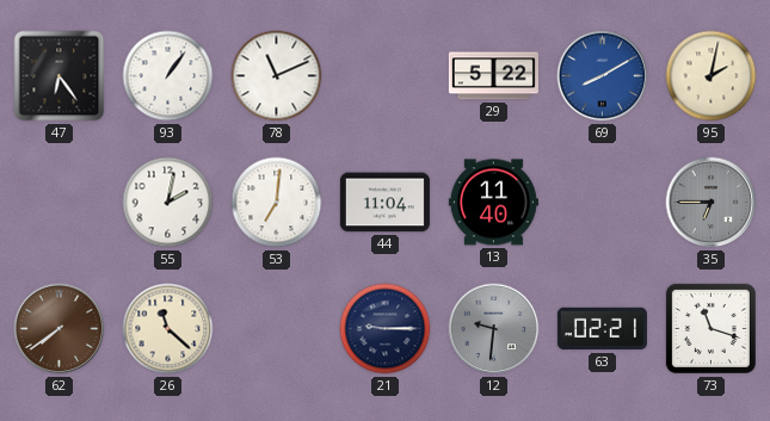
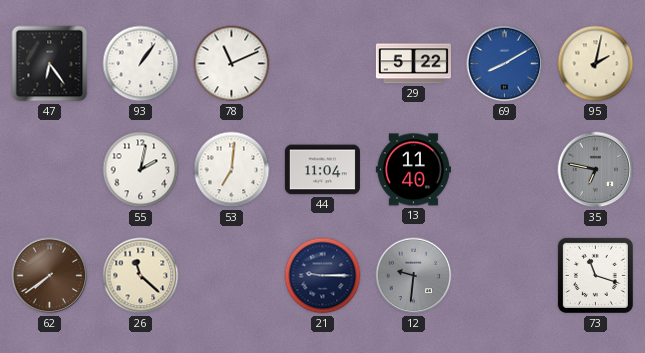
35: 6:45 -> 6:47
63: 02:21 -> none
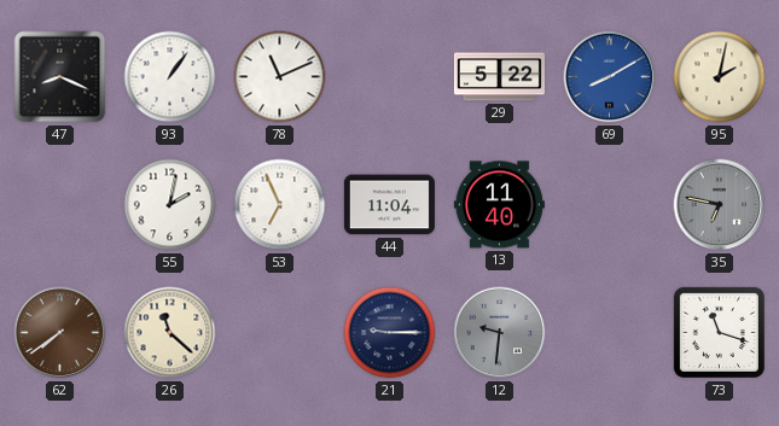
47: 6:24 -> 8:19
53: 7:01 -> 6:56
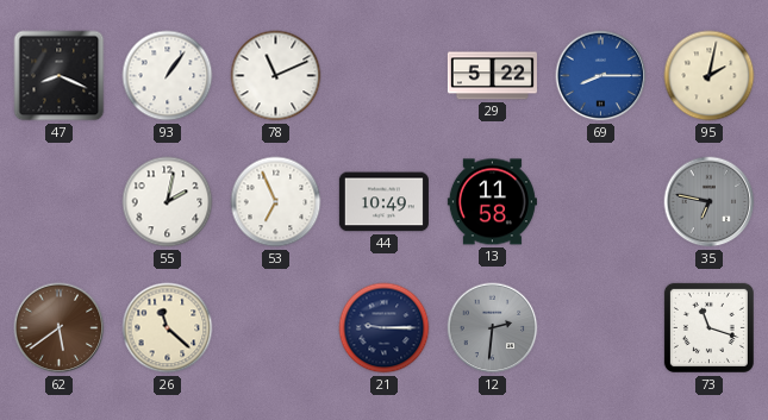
69: 8:10 -> 8:15
44: 11:04 -> 10:49
13: 11:40 -> 11:58
62: 7:39 -> 5:39
12: 9:31 -> 2:31
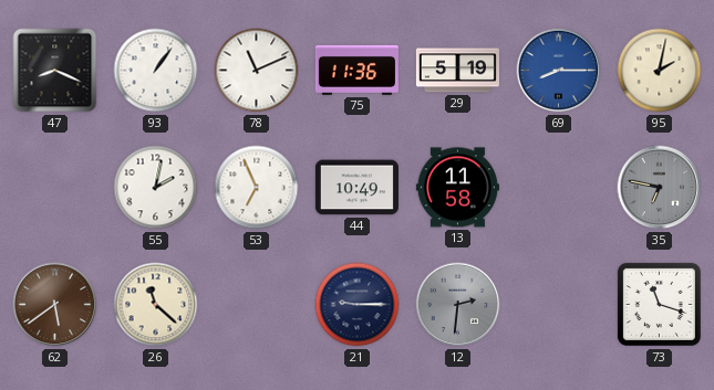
75: none -> 11:36
29: 5:22 -> 5:19
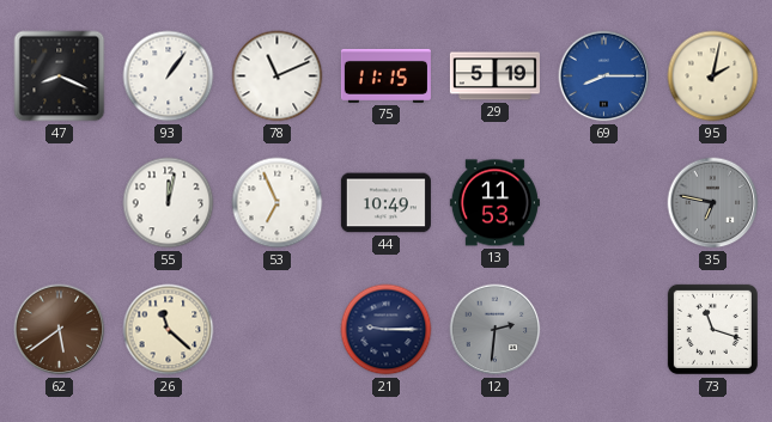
75: 11:36 -> 11:15
55: 2:02 -> 12:02
13: 11:58 -> 11:53
